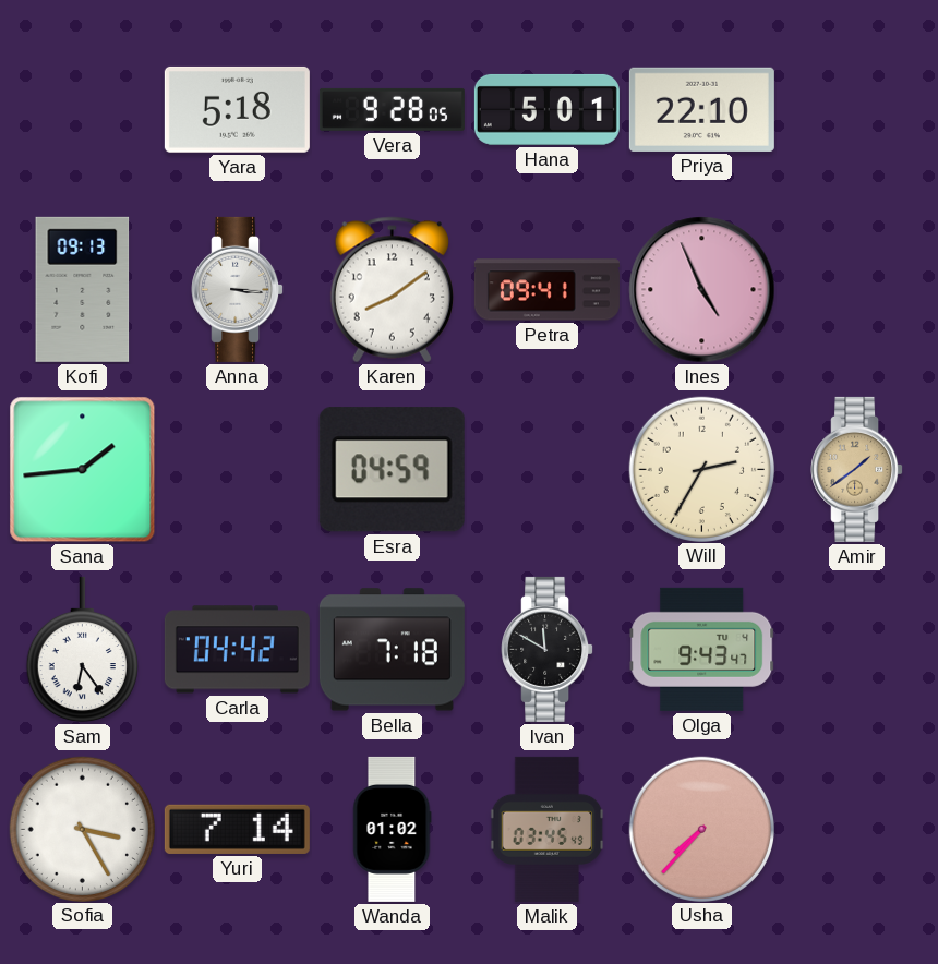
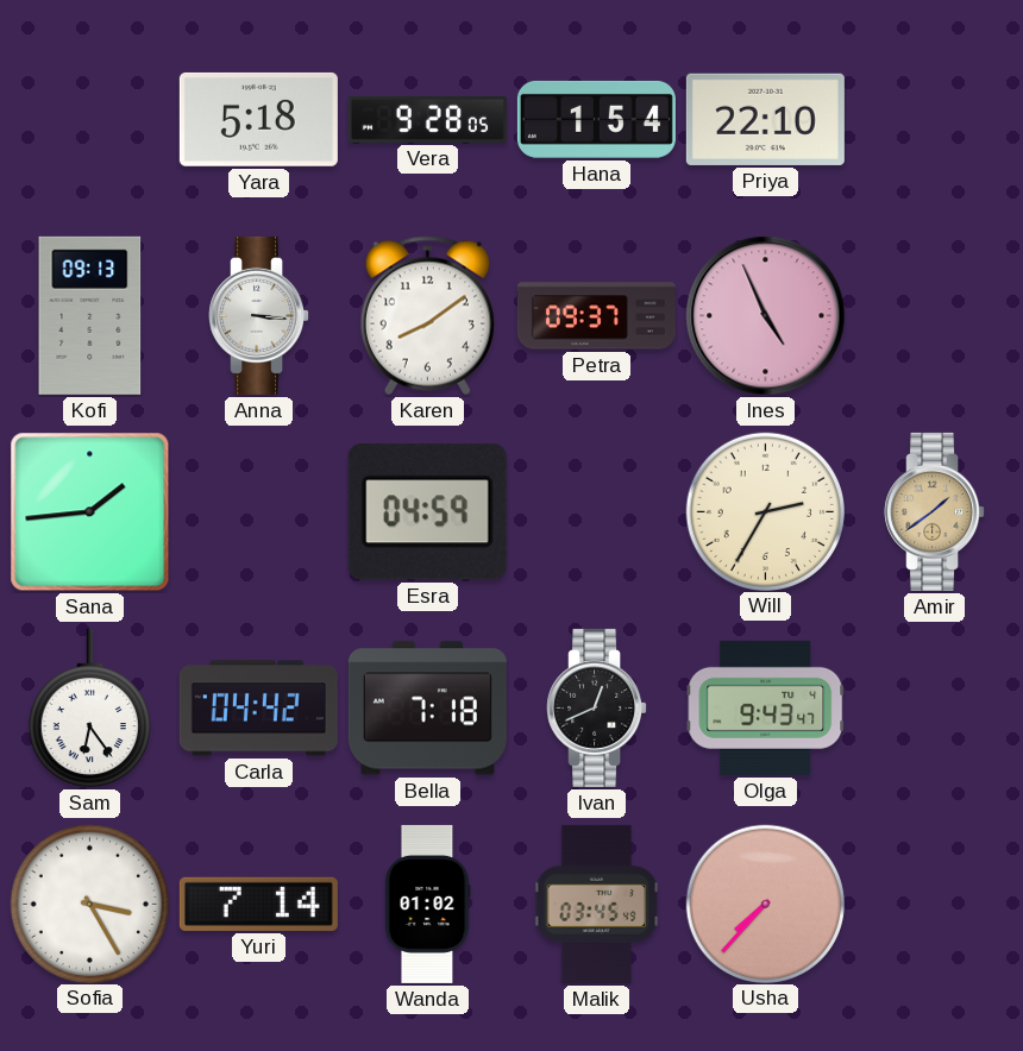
Hana: 5:01 -> 1:54
Petra: 09:41 -> 09:37
Ivan: 11:50 -> 12:41
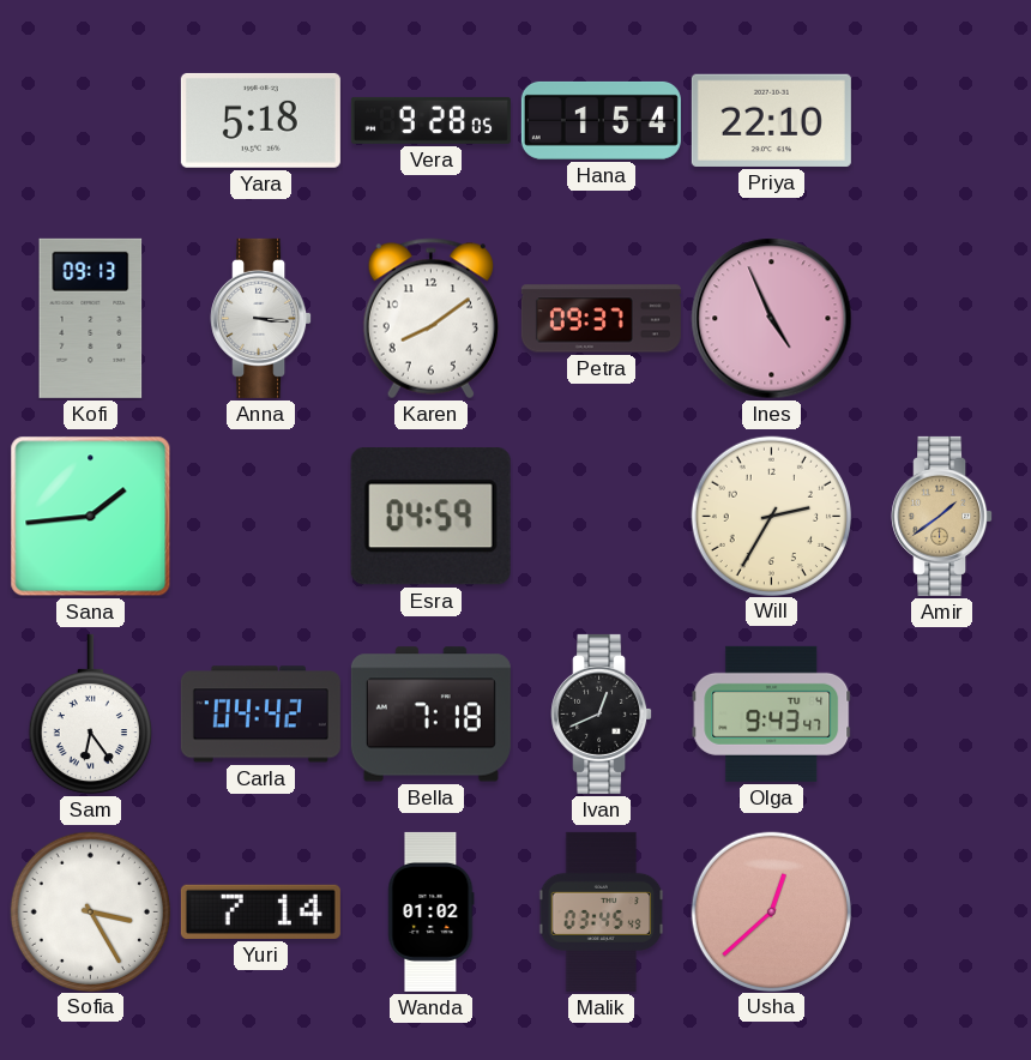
Usha: 7:37 -> 12:38
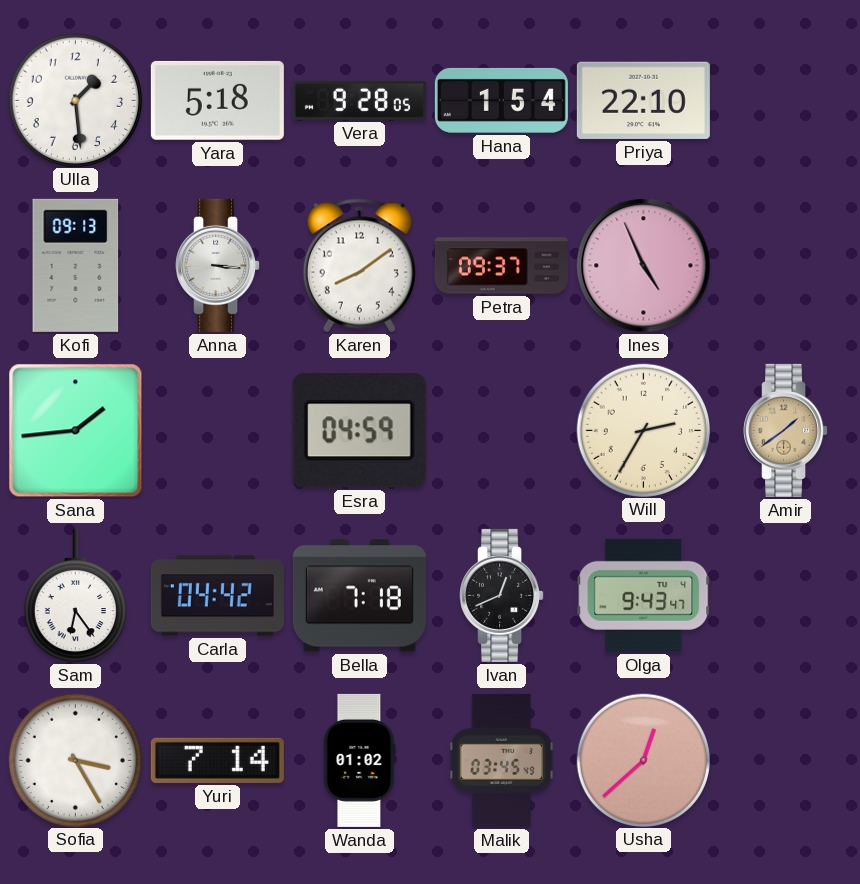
Ulla: none -> 1:29
